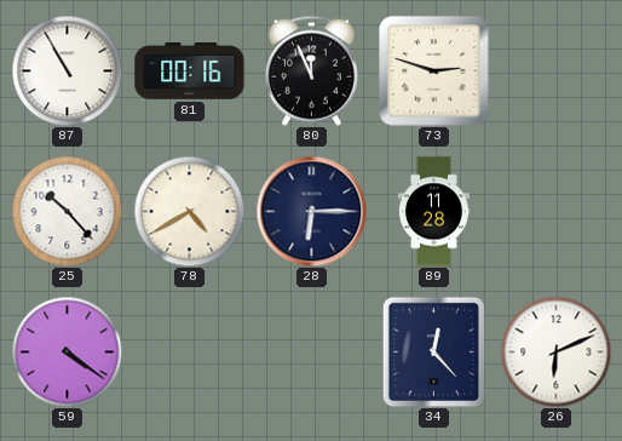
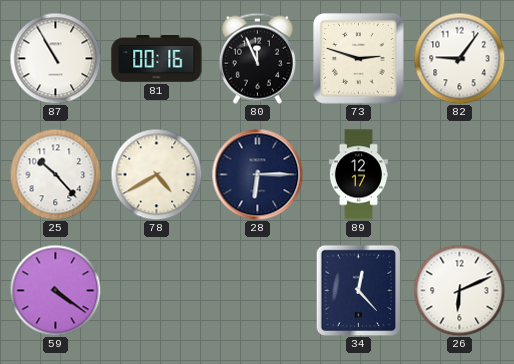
82: none -> 9:06
89: 11:28 -> 12:17
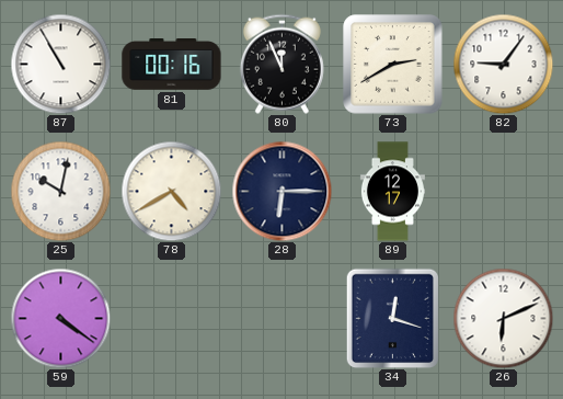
73: 2:48 -> 2:40
25: 10:23 -> 10:02
34: 12:23 -> 12:18
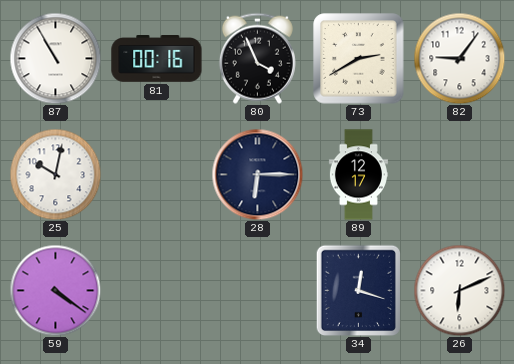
80: 11:56 -> 3:56
78: 4:40 -> none
